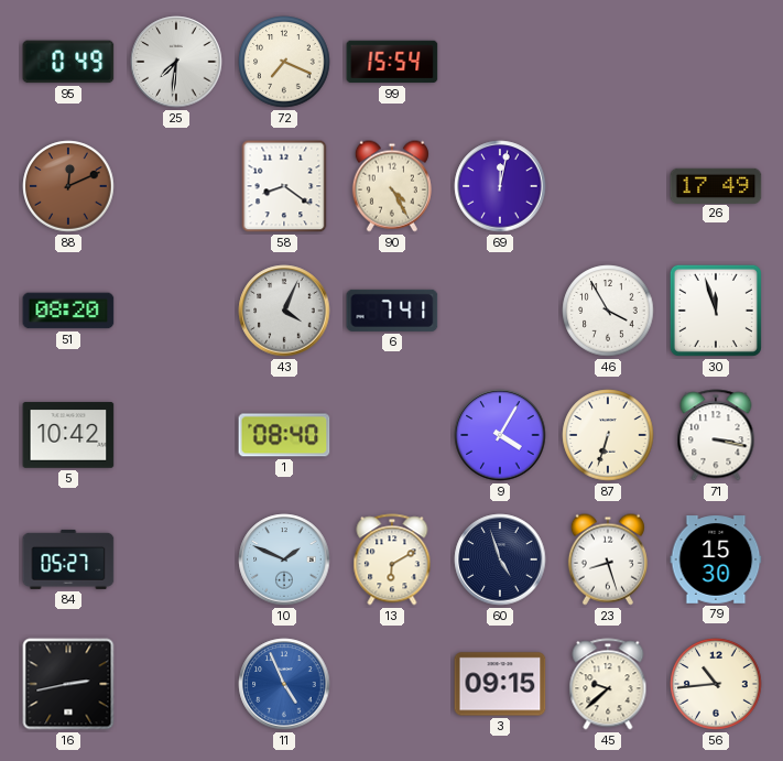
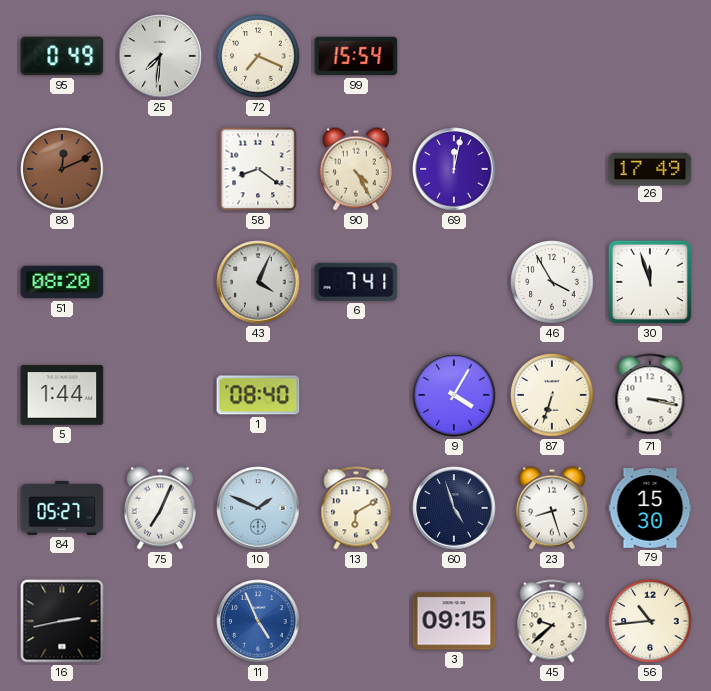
5: 10:42 -> 1:44
75: none -> 7:04
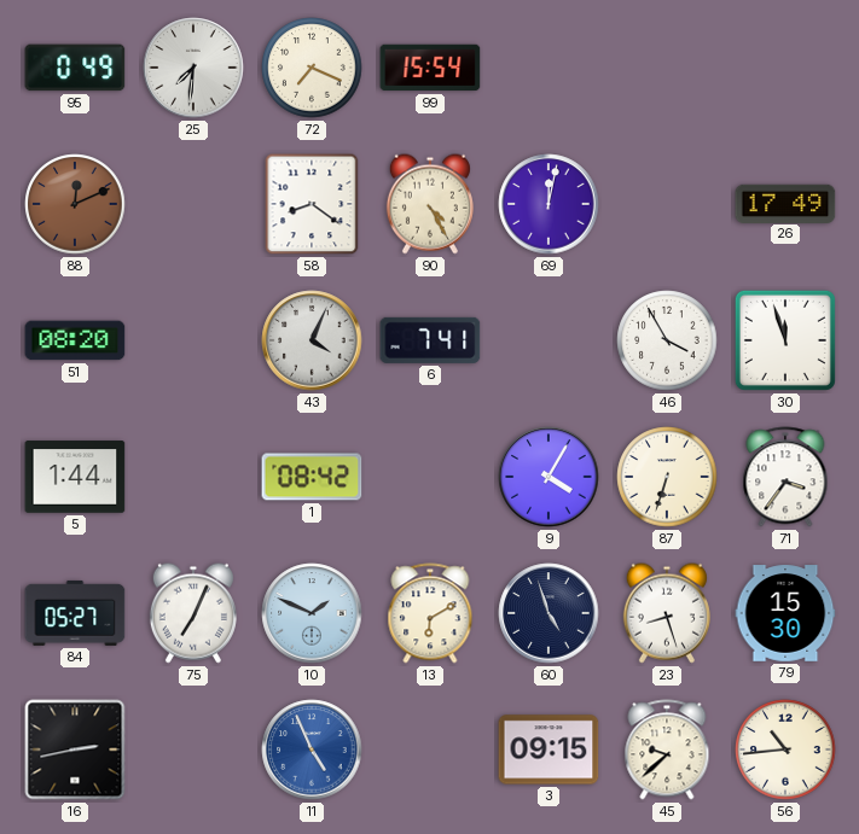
1: 08:40 -> 08:42
71: 3:17 -> 3:36
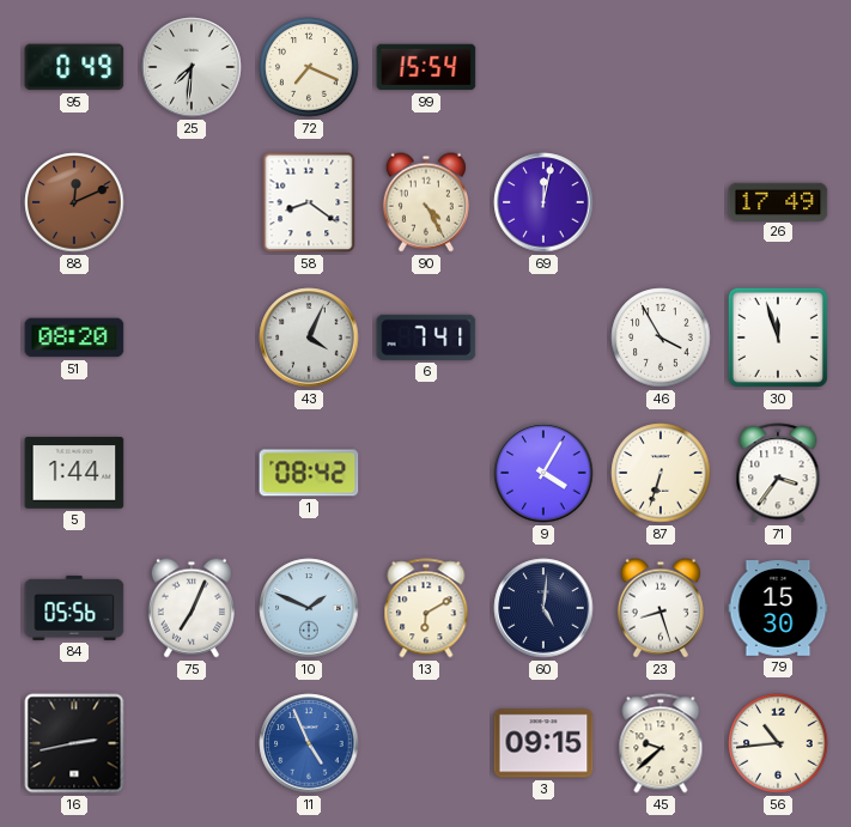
84: 05:27 -> 05:56
60: 4:57 -> 5:01
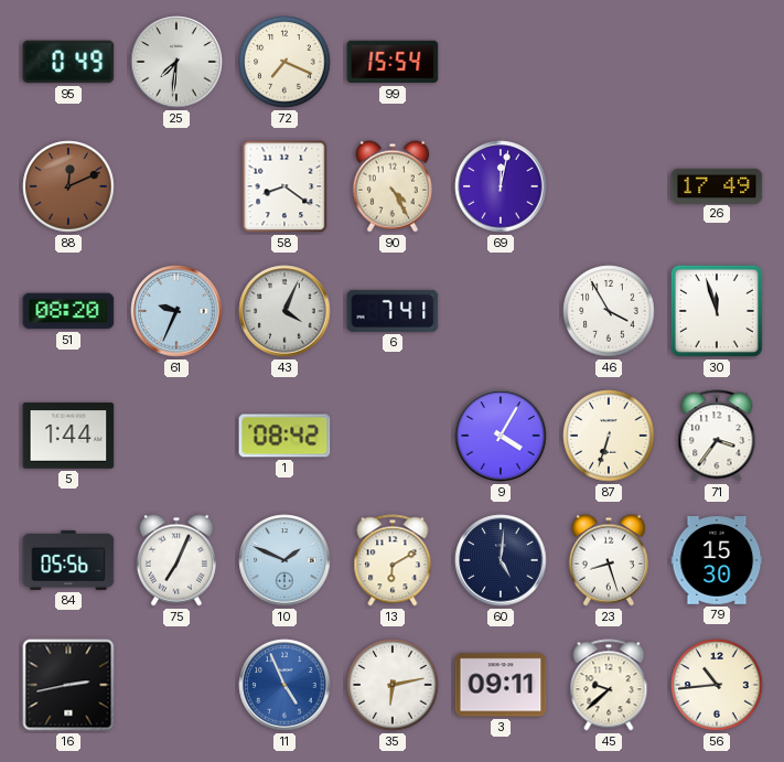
61: none -> 9:34
35: none -> 6:13
3: 09:15 -> 09:11
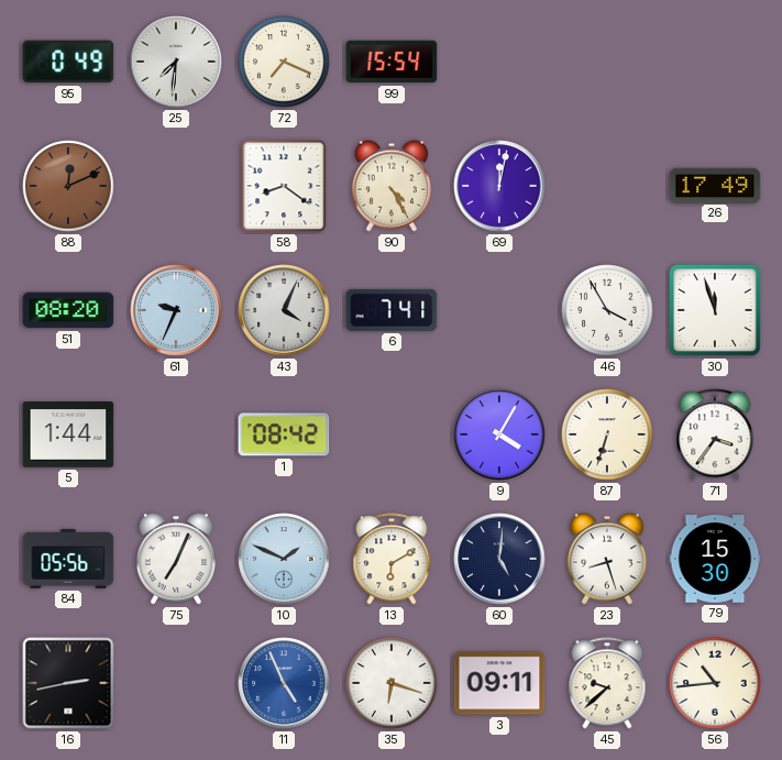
35: 6:13 -> 6:18
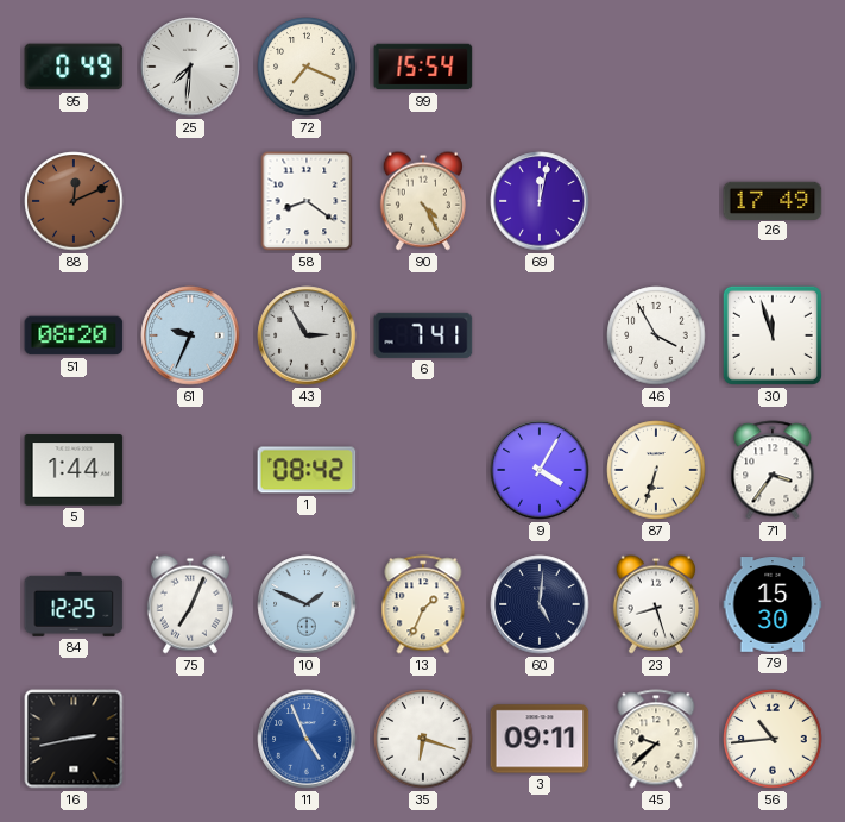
43: 4:04 -> 2:55
84: 05:56 -> 12:25
13: 6:10 -> 1:34
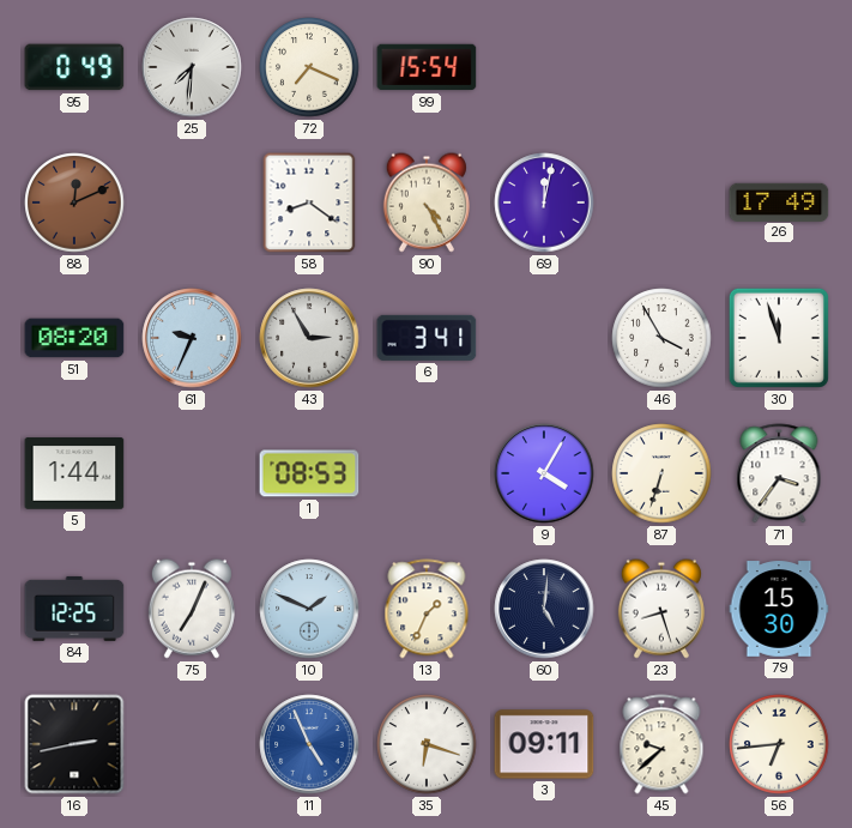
6: 7:41 -> 3:41
1: 08:42 -> 08:53
56: 10:44 -> 6:44
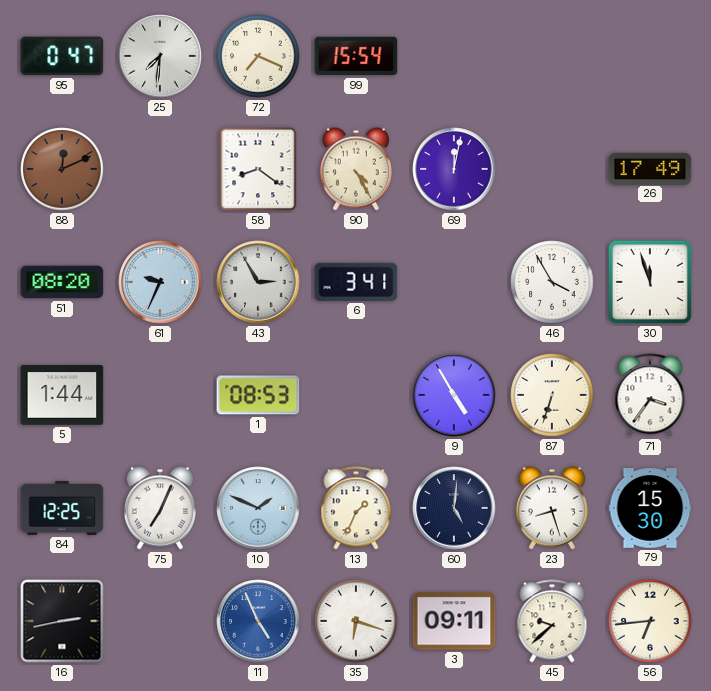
95: 0:49 -> 0:47
9: 4:05 -> 4:55
